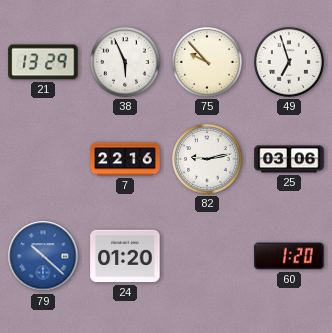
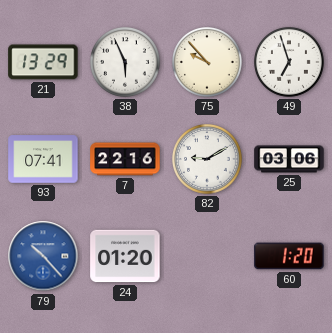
93: none -> 07:41
82: 9:13 -> 9:10
79: 10:22 -> 10:23
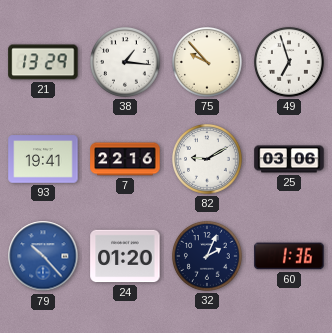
38: 5:56 -> 1:16
93: 07:41 -> 19:41
32: none -> 2:04
60: 1:20 -> 1:36
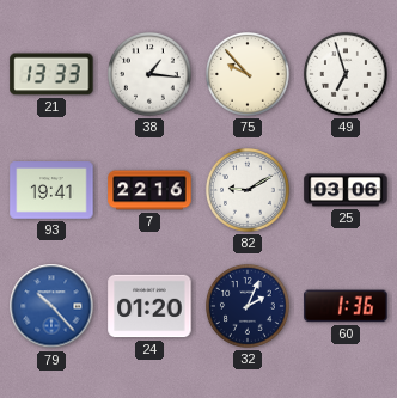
21: 13:29 -> 13:33
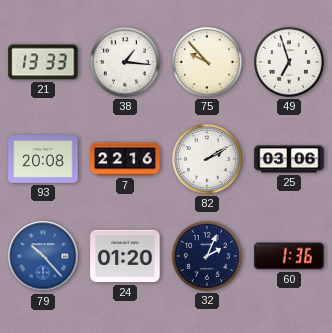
93: 19:41 -> 20:08
82: 9:10 -> 2:10
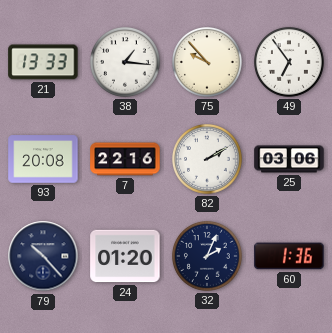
49: 6:57 -> 6:54
79 dial: blue -> navy
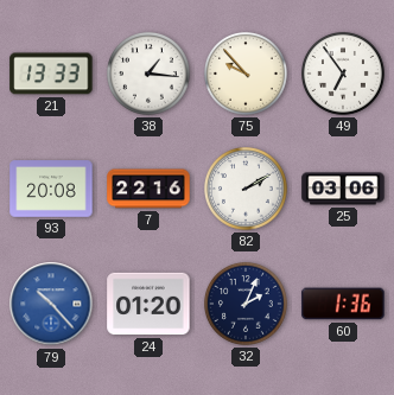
79 dial: navy -> blue
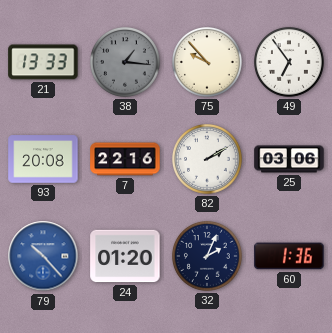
38 dial: white -> grey
